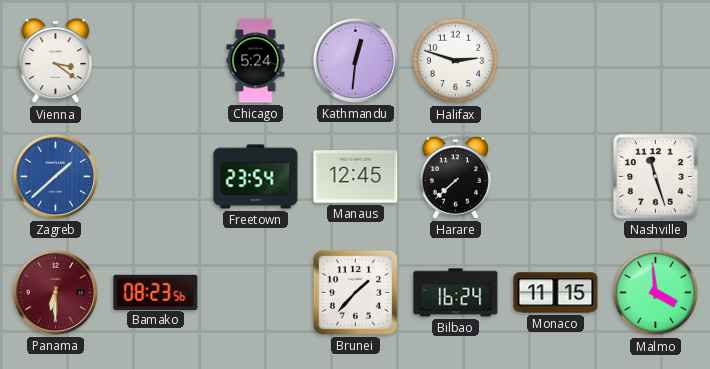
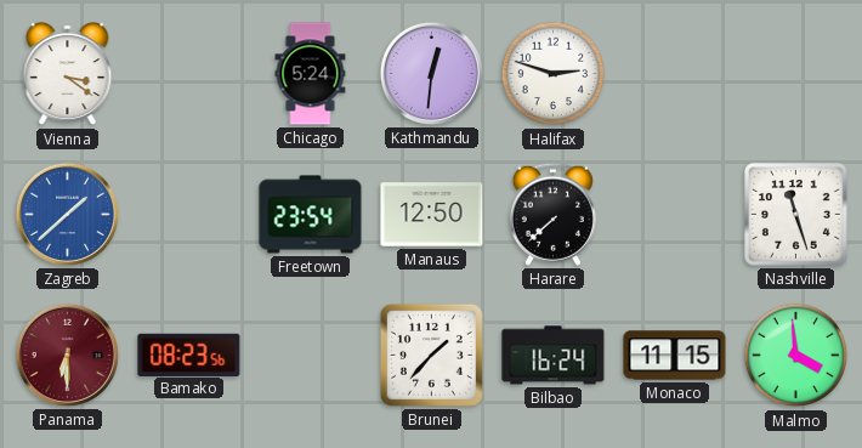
Manaus: 12:45 -> 12:50
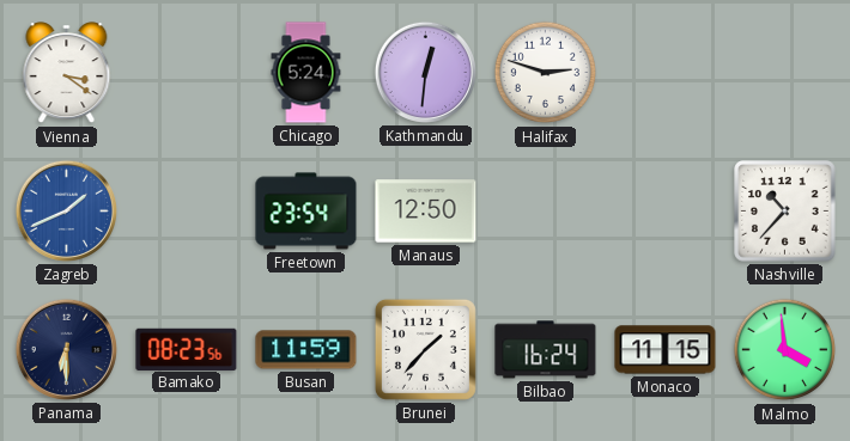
Zagreb: 1:38 -> 1:41
Harare: 7:38 -> none
Nashville: 11:27 -> 10:37
Panama dial: burgundy -> navy
Busan: none -> 11:59
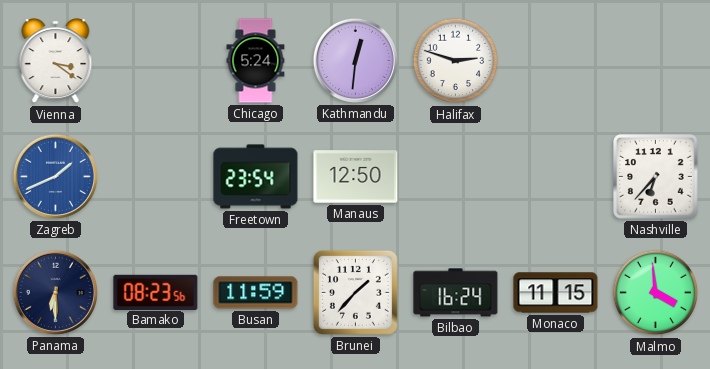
Nashville: 10:37 -> 6:37
